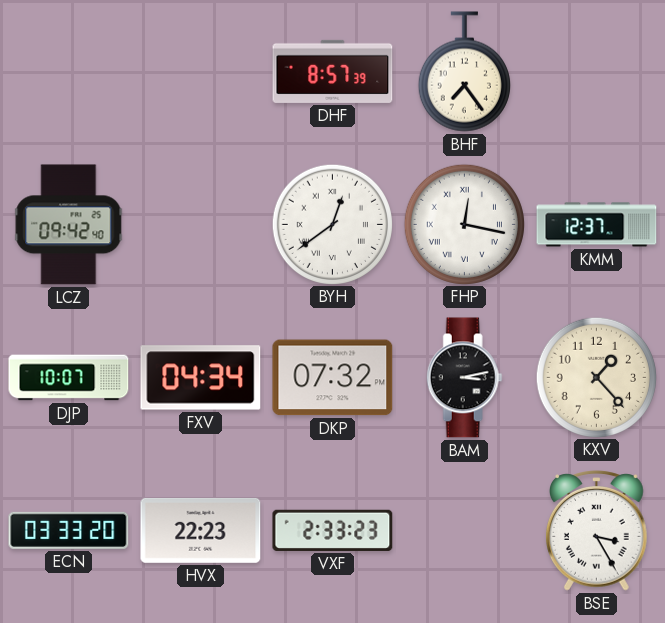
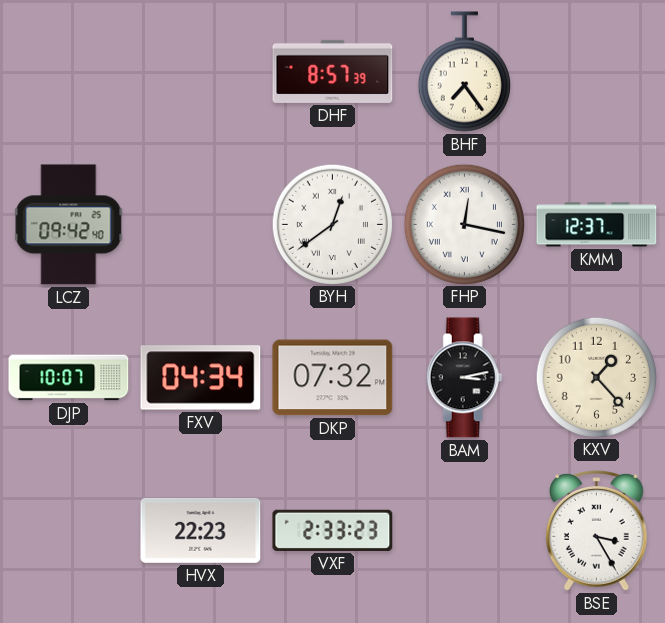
ECN: 03:33 -> none
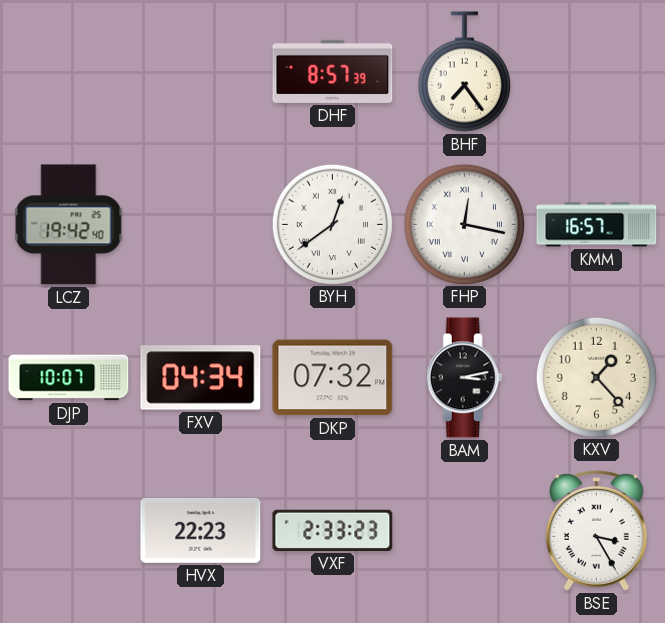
LCZ: 09:42 -> 19:42
KMM: 12:37 -> 16:57
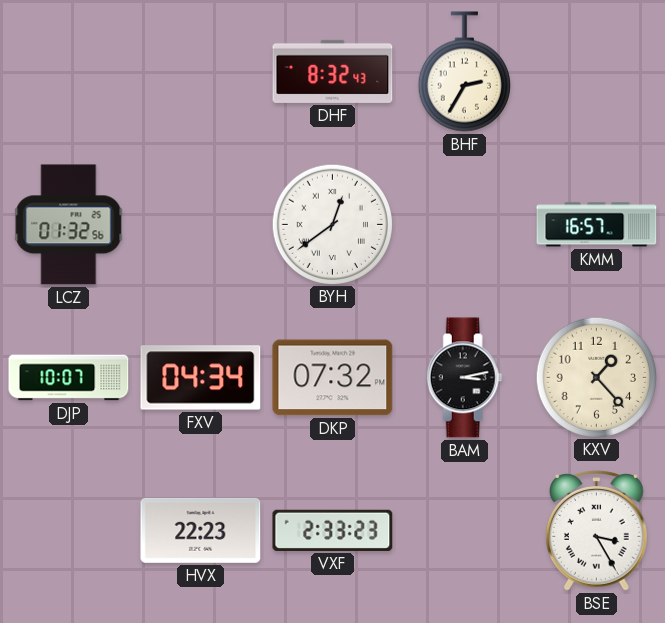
DHF: 8:57 -> 8:32
BHF: 7:24 -> 2:35
LCZ: 19:42 -> 01:32
FHP: 12:17 -> none
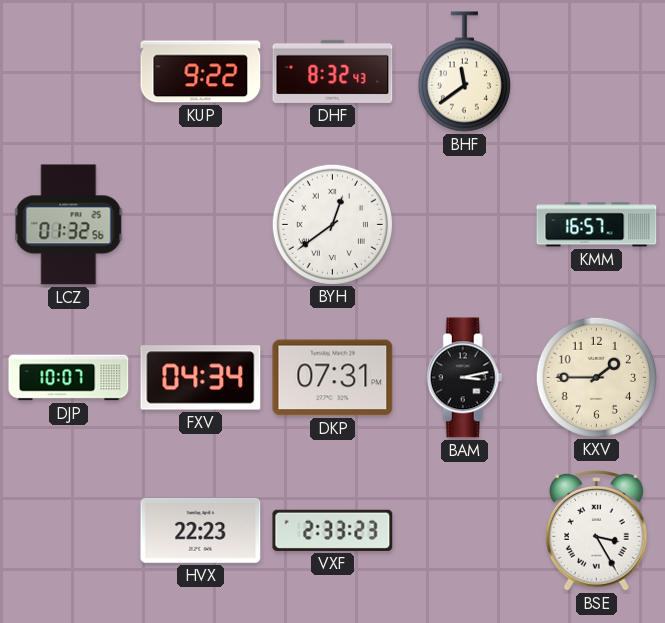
KUP: none -> 9:22
BHF: 2:35 -> 11:39
DKP: 07:32 -> 07:31
KXV: 1:23 -> 1:45
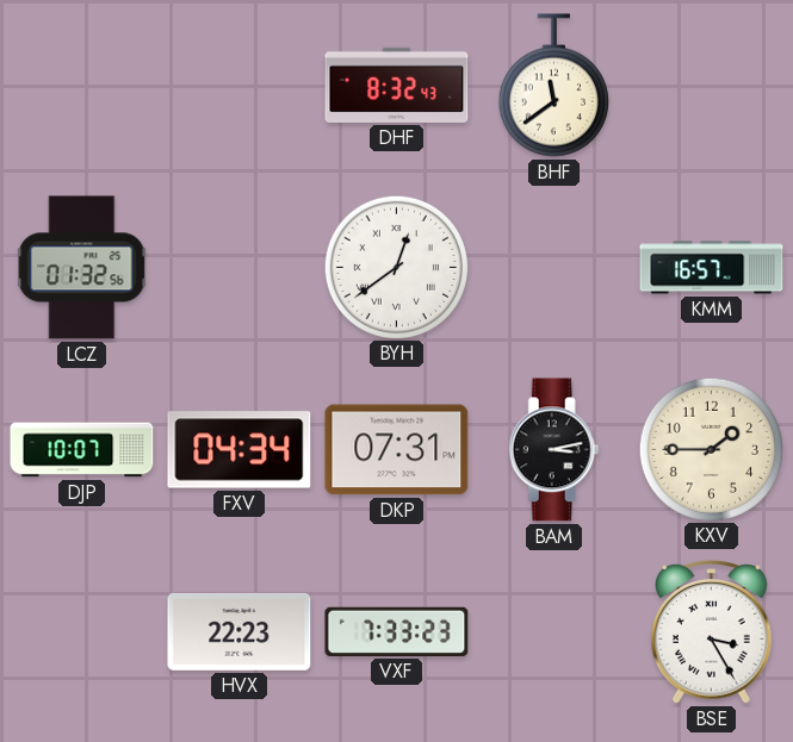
KUP: 9:22 -> none
VXF: 2:33 -> 7:33
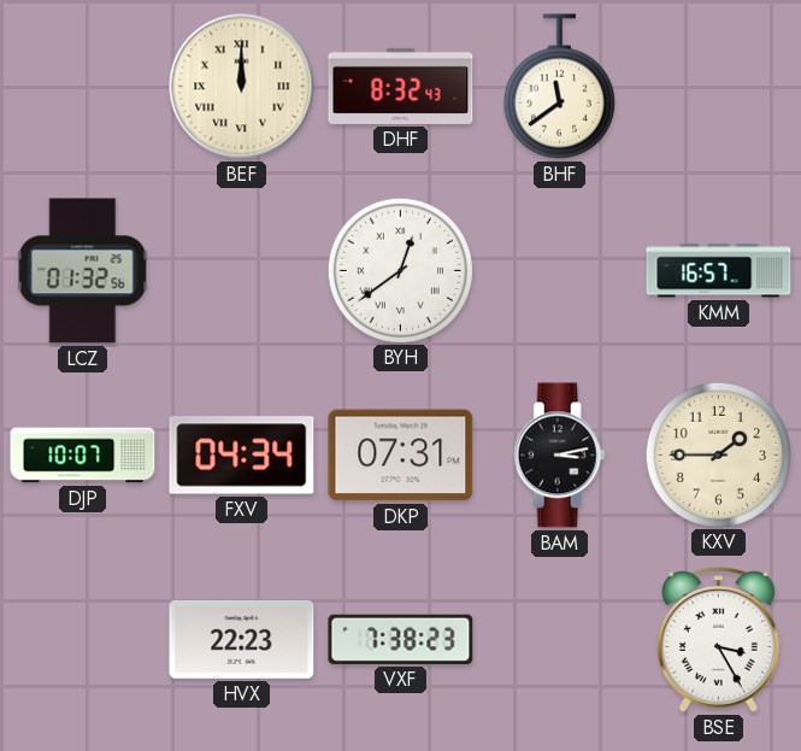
BEF: none -> 12:00
VXF: 7:33 -> 7:38
